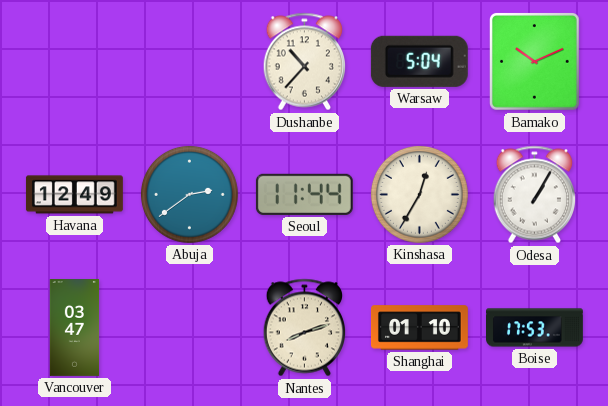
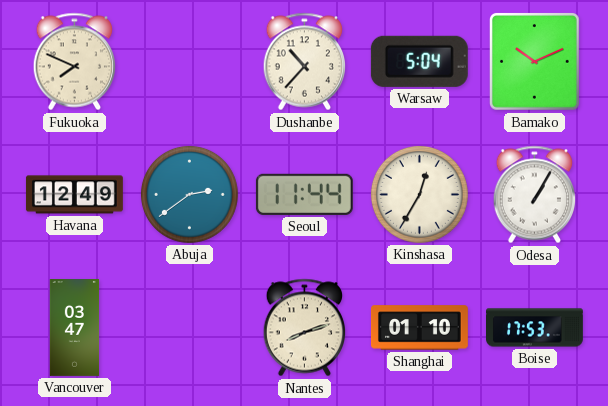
Fukuoka: none -> 7:49
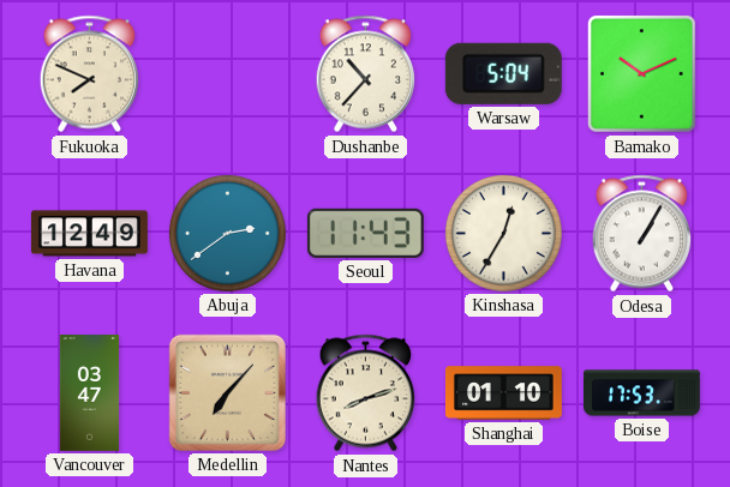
Seoul: 11:44 -> 11:43
Medellin: none -> 7:07
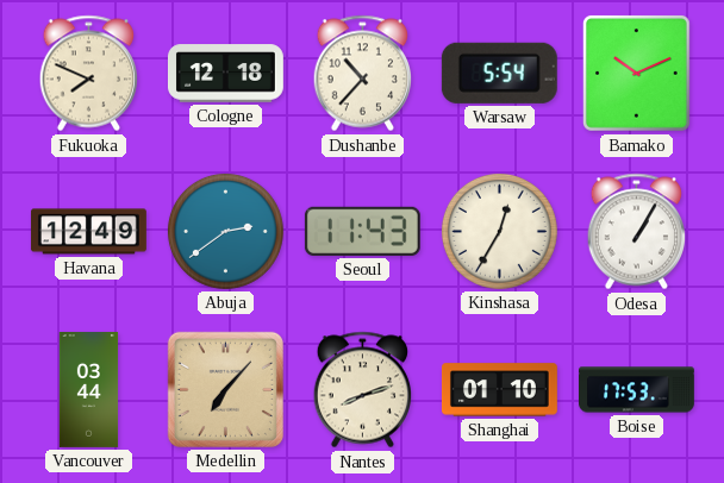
Cologne: none -> 12:18
Warsaw: 5:04 -> 5:54
Vancouver: 03:47 -> 03:44
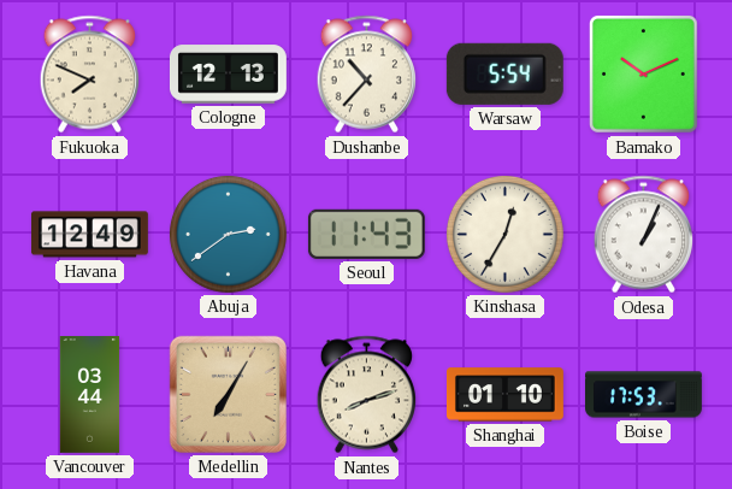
Cologne: 12:18 -> 12:13
Odesa: 1:05 -> 1:04
Medellin: 7:07 -> 7:05
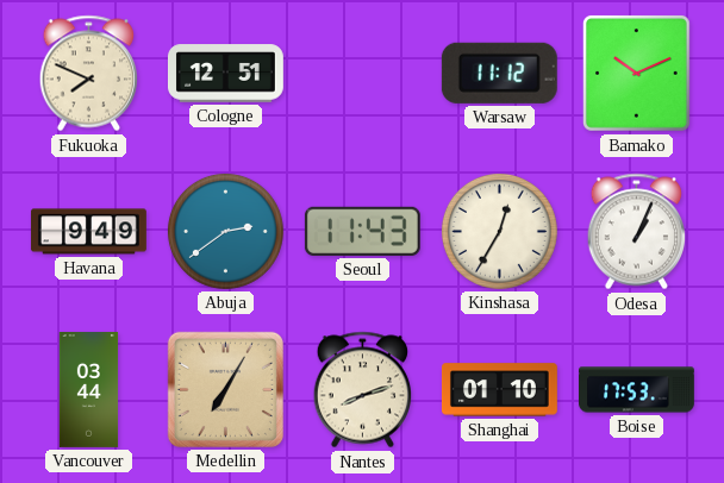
Cologne: 12:13 -> 12:51
Dushanbe: 10:37 -> none
Warsaw: 5:54 -> 11:12
Havana: 12:49 -> 9:49
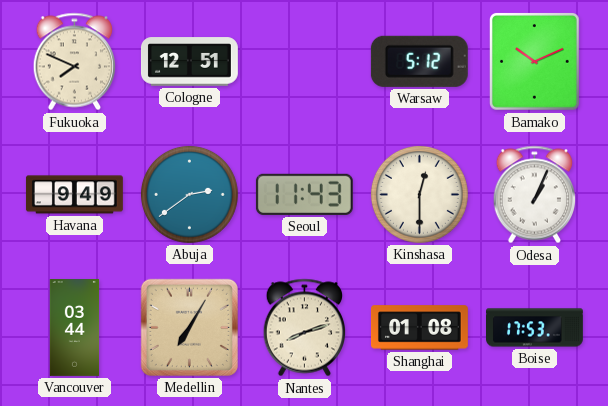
Warsaw: 11:12 -> 5:12
Kinshasa: 12:35 -> 12:30
Shanghai: 01:10 -> 01:08
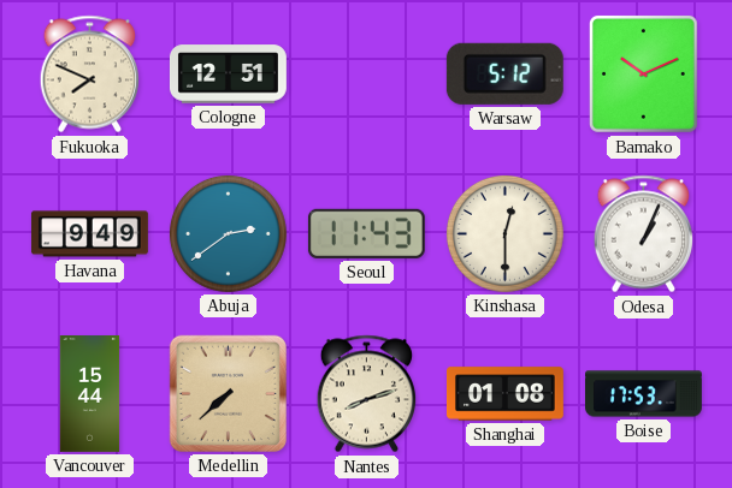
Vancouver: 03:44 -> 15:44
Medellin: 7:05 -> 7:38
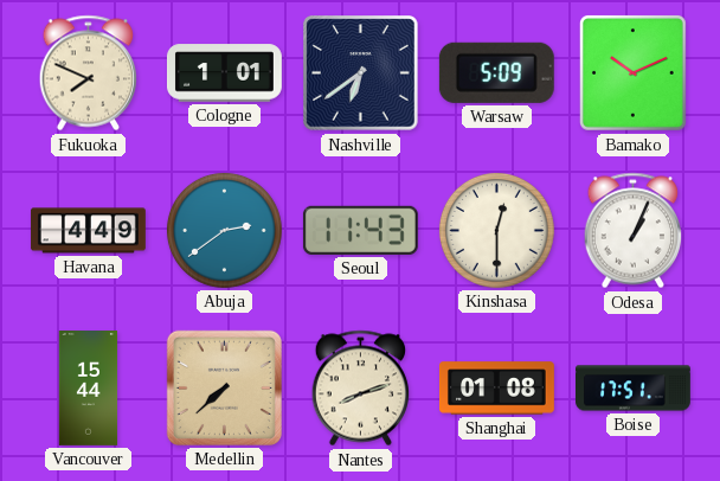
Cologne: 12:51 -> 1:01
Nashville: none -> 6:39
Warsaw: 5:12 -> 5:09
Havana: 9:49 -> 4:49
Boise: 17:53 -> 17:51
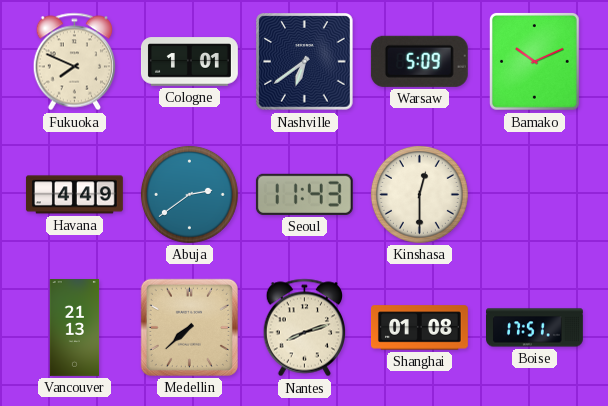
Odesa: 1:04 -> none
Vancouver: 15:44 -> 21:13
